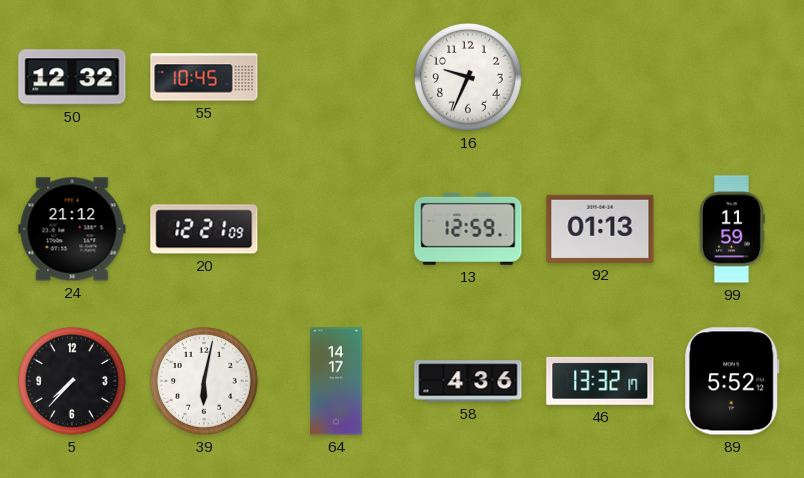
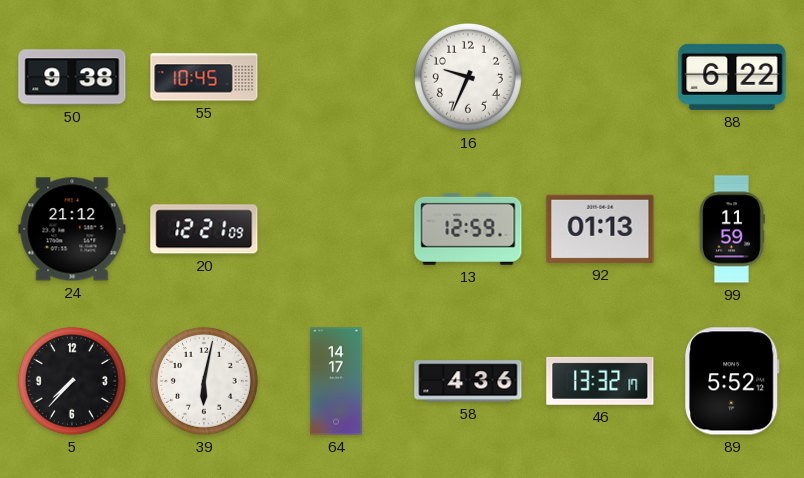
50: 12:32 -> 9:38
88: none -> 6:22
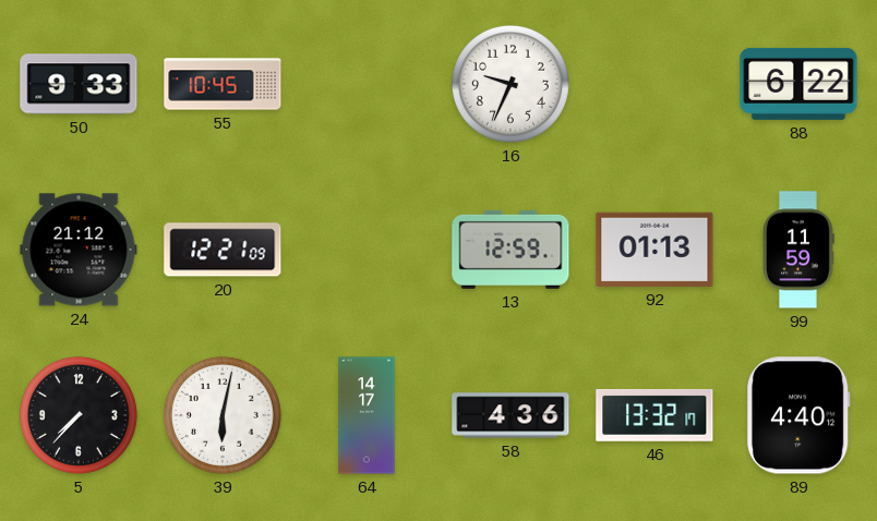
50: 9:38 -> 9:33
89: 5:52 -> 4:40
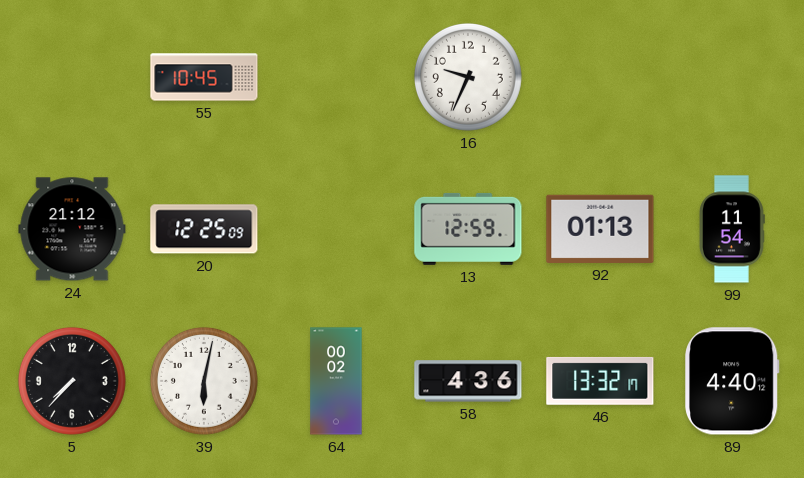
50: 9:33 -> none
88: 6:22 -> none
20: 12:21 -> 12:25
99: 11:59 -> 11:54
64: 14:17 -> 00:02
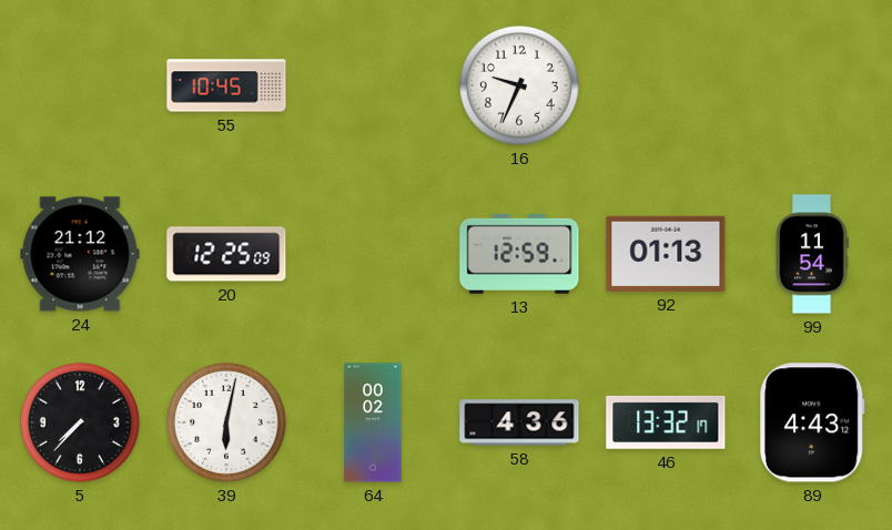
89: 4:40 -> 4:43
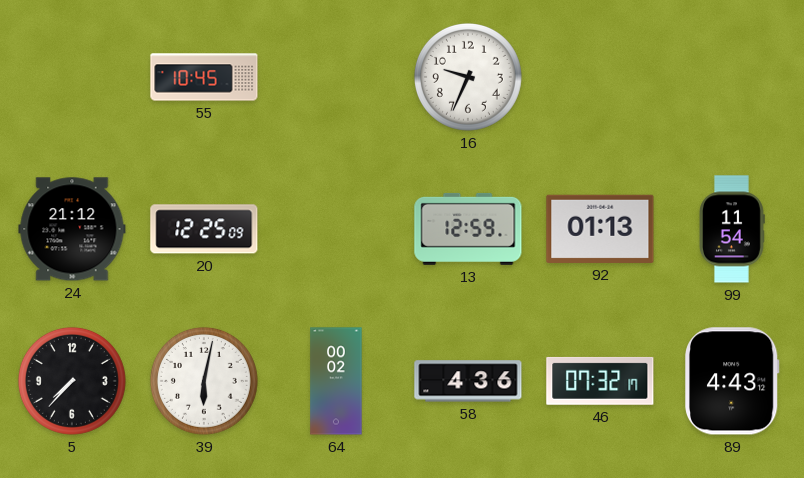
46: 13:32 -> 07:32
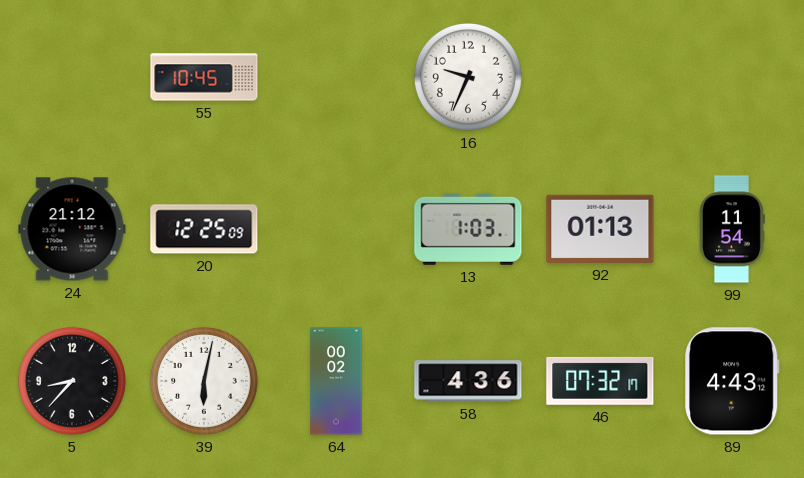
13: 12:59 -> 1:03
5: 7:37 -> 8:37
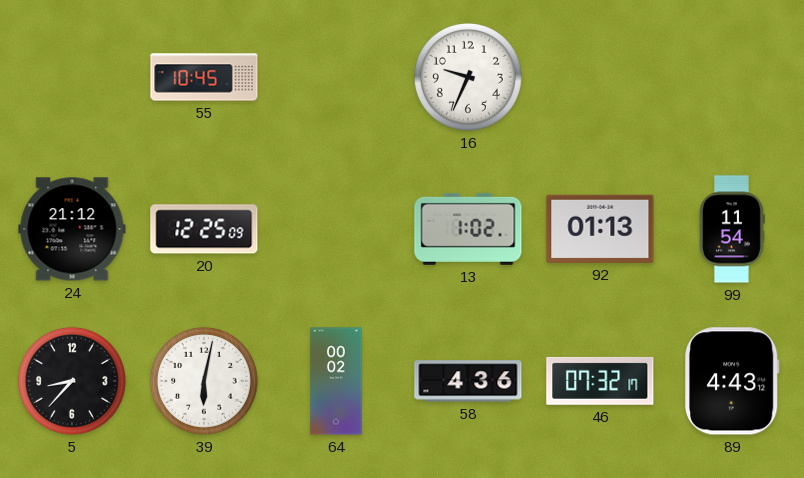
13: 1:03 -> 1:02
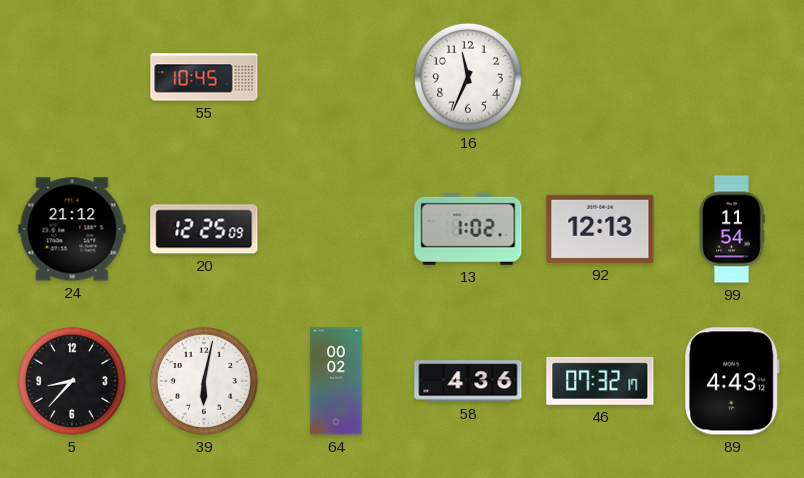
16: 9:34 -> 11:34
92: 01:13 -> 12:13
